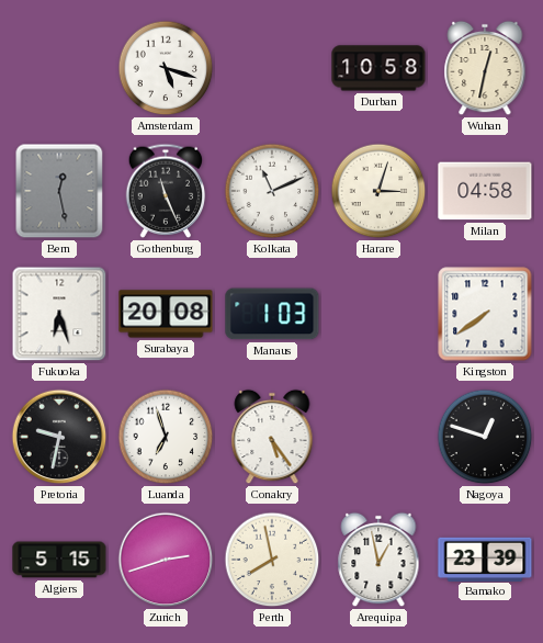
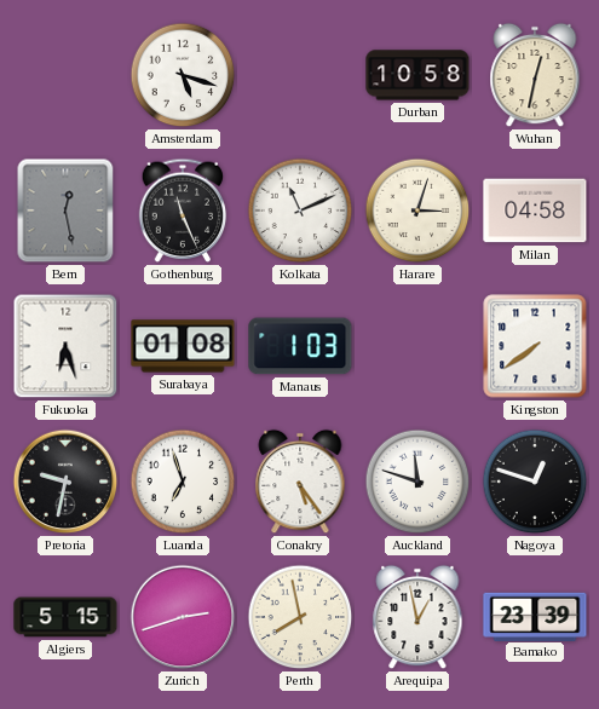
Surabaya: 20:08 -> 01:08
Auckland: none -> 11:48
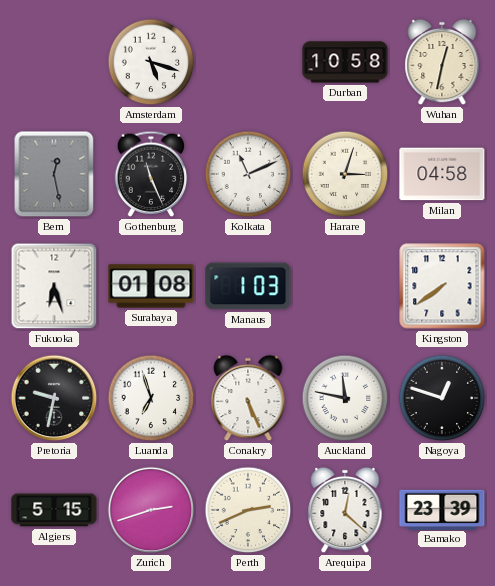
Conakry: 5:24 -> 5:26
Auckland: 11:48 -> 11:47
Perth: 7:58 -> 2:41
Arequipa: 12:58 -> 12:22
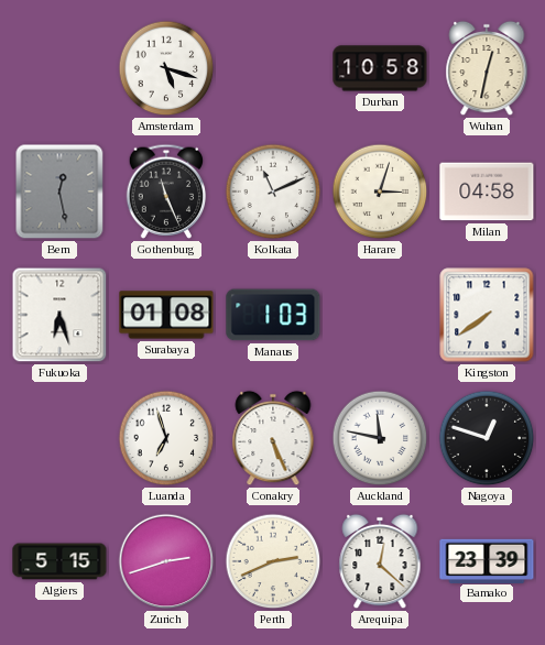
Pretoria: 9:32 -> none
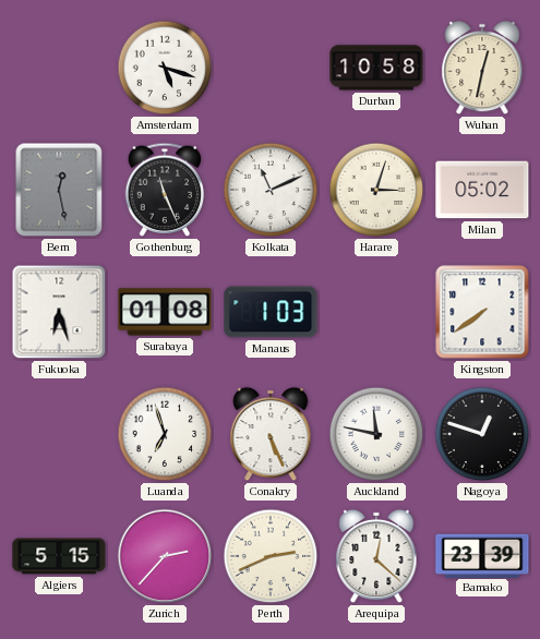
Milan: 04:58 -> 05:02
Zurich: 2:42 -> 2:37
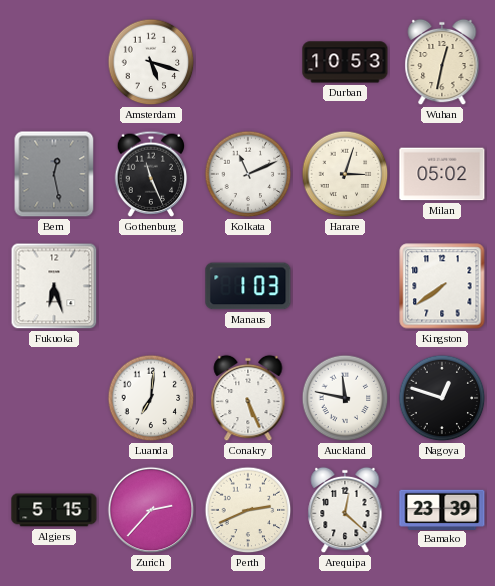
Durban: 10:58 -> 10:53
Surabaya: 01:08 -> none
Luanda: 6:57 -> 7:01
